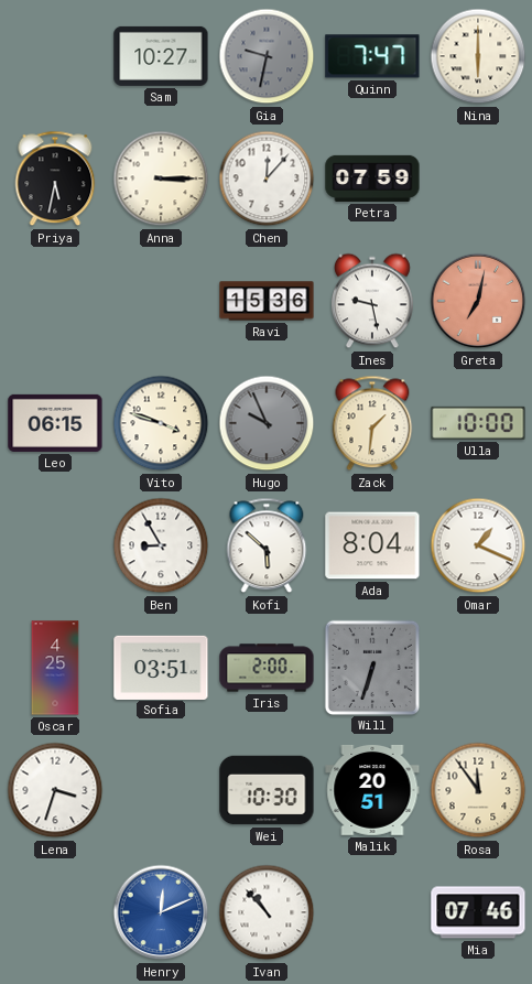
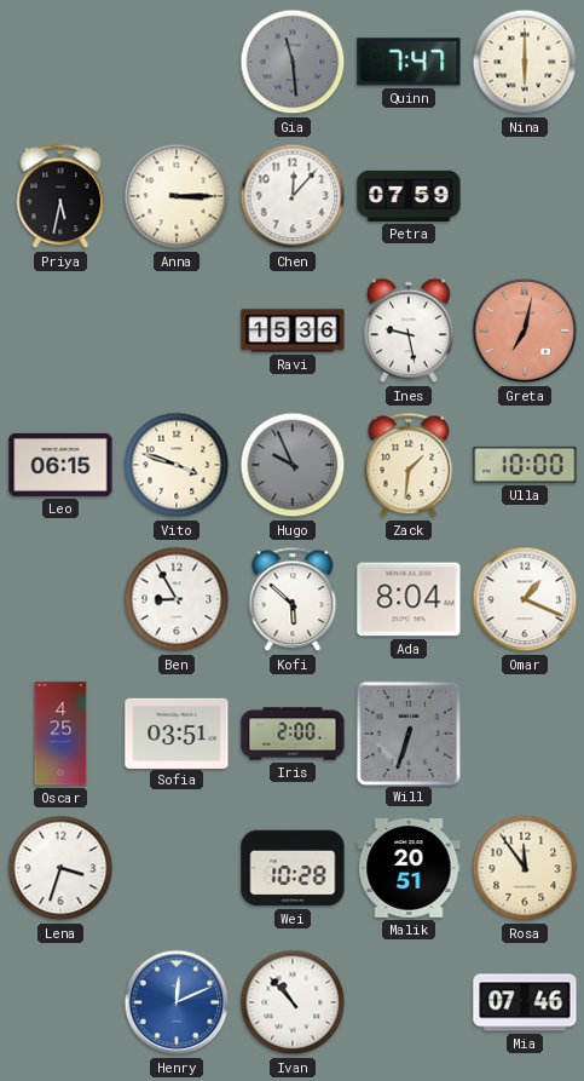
Sam: 10:27 -> none
Gia: 9:32 -> 11:29
Wei: 10:30 -> 10:28
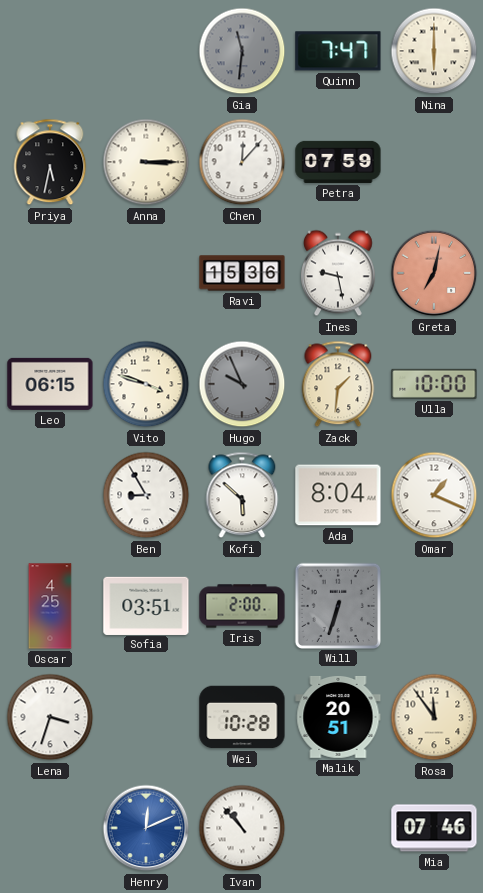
Gia: 11:29 -> 11:31
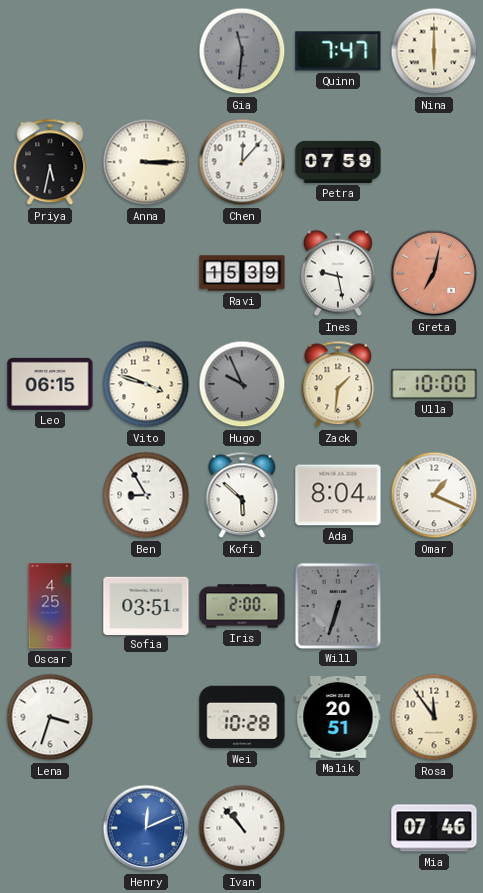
Ravi: 15:36 -> 15:39
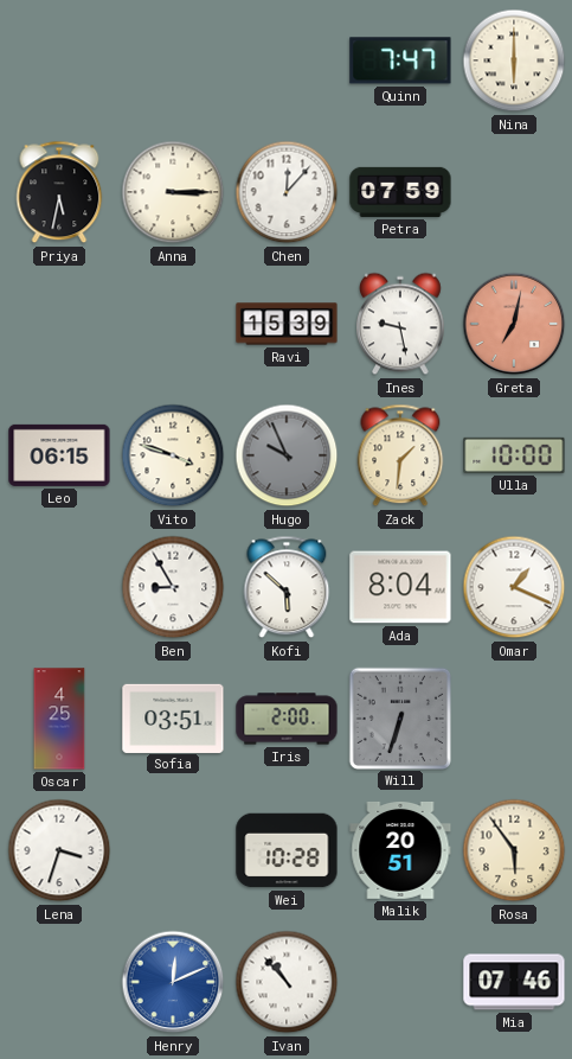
Gia: 11:31 -> none
Rosa: 11:54 -> 5:54
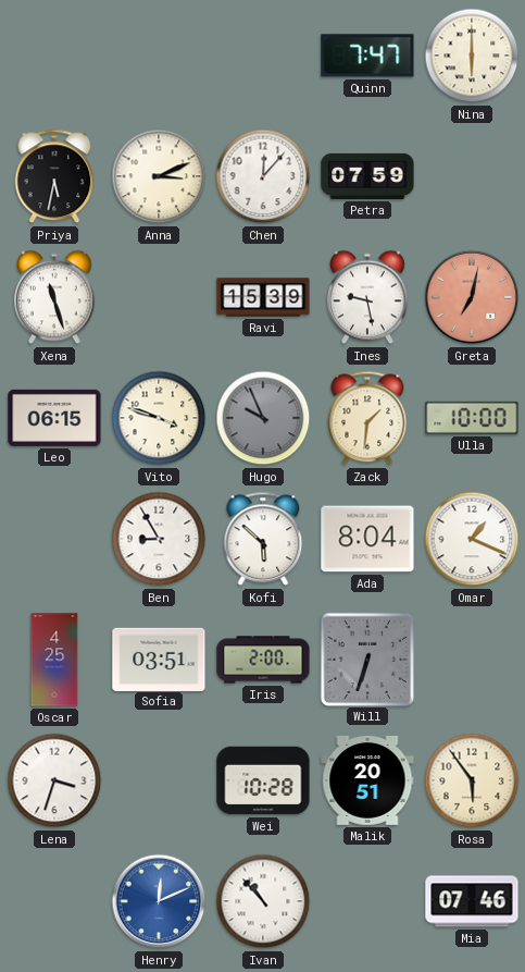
Anna: 3:15 -> 3:11
Xena: none -> 11:27
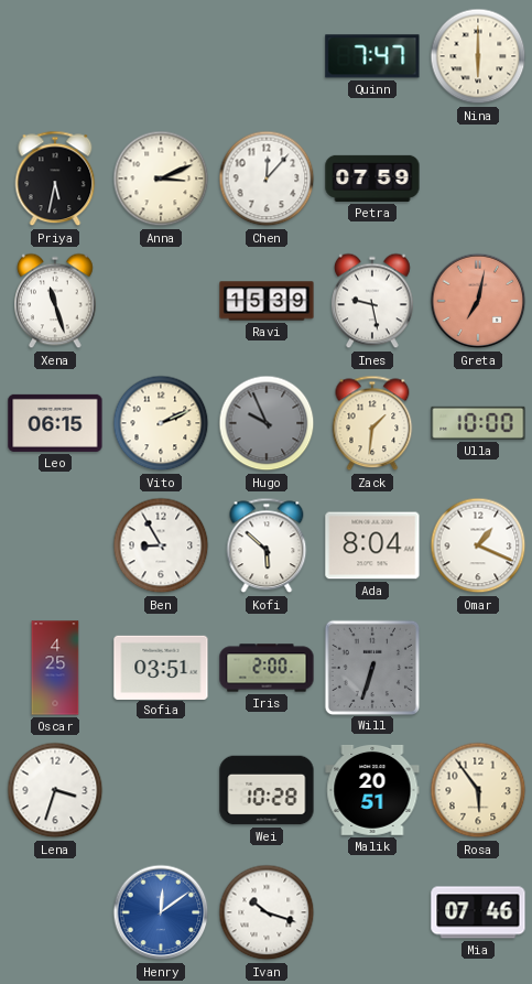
Vito: 3:48 -> 2:11
Henry: 12:11 -> 12:09
Ivan: 10:53 -> 10:18
